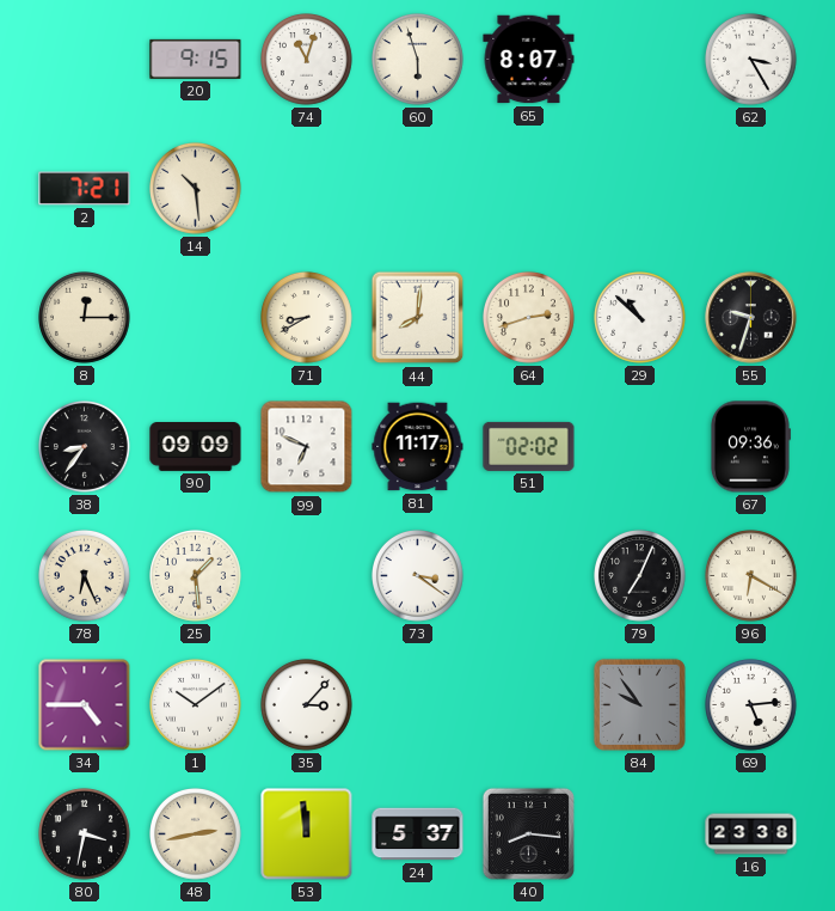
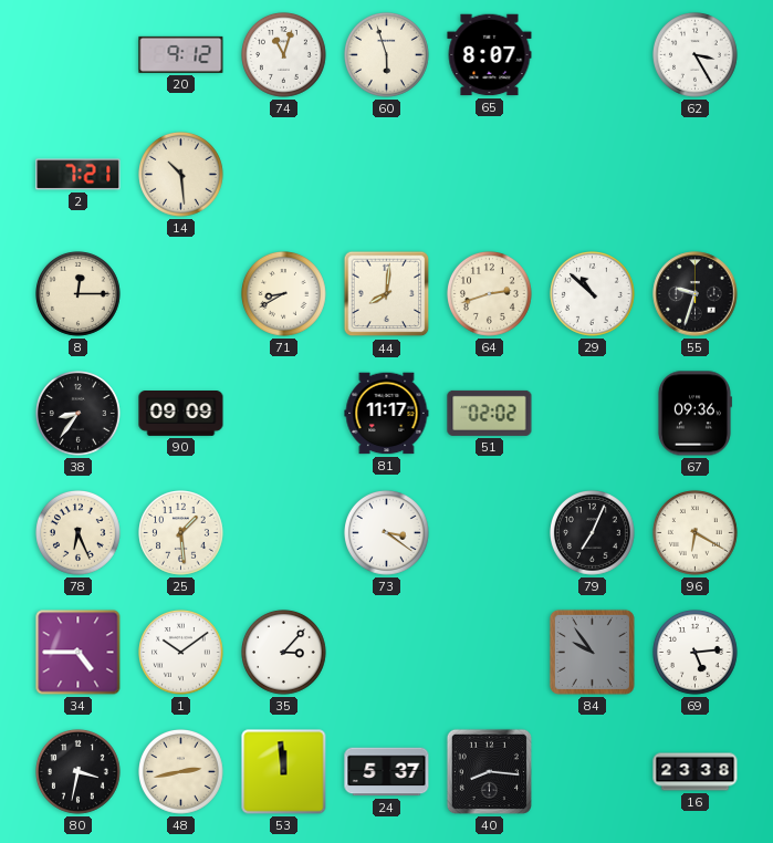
20: 9:15 -> 9:12
99: 6:49 -> none
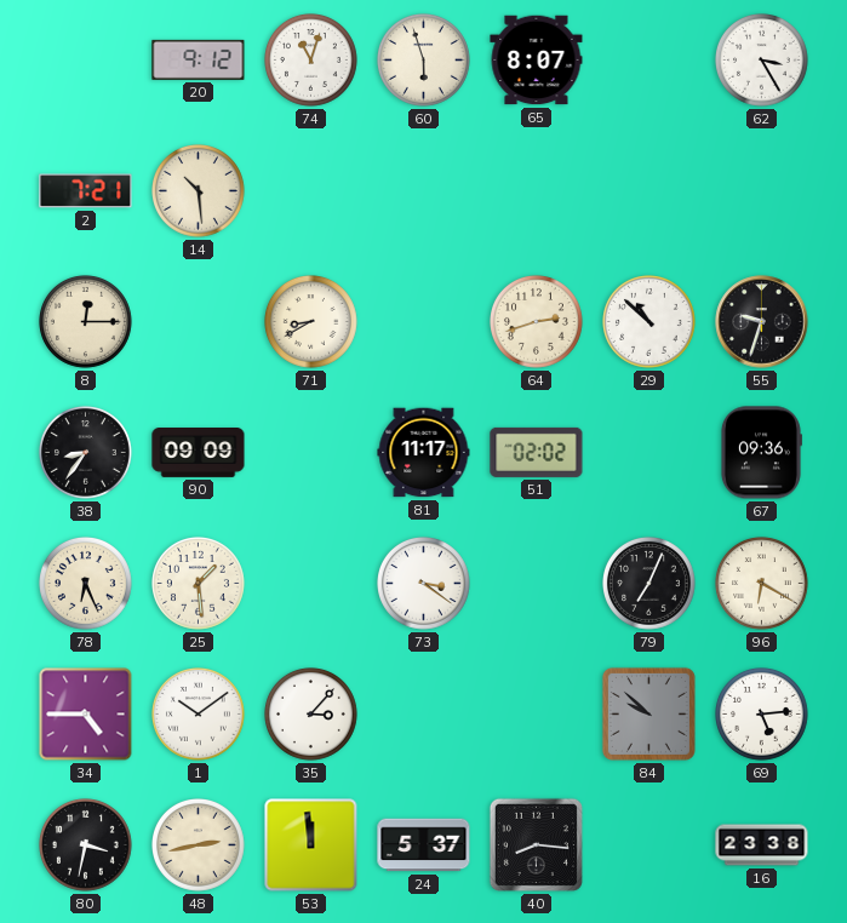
44: 8:01 -> none
84: 9:54 -> 9:52
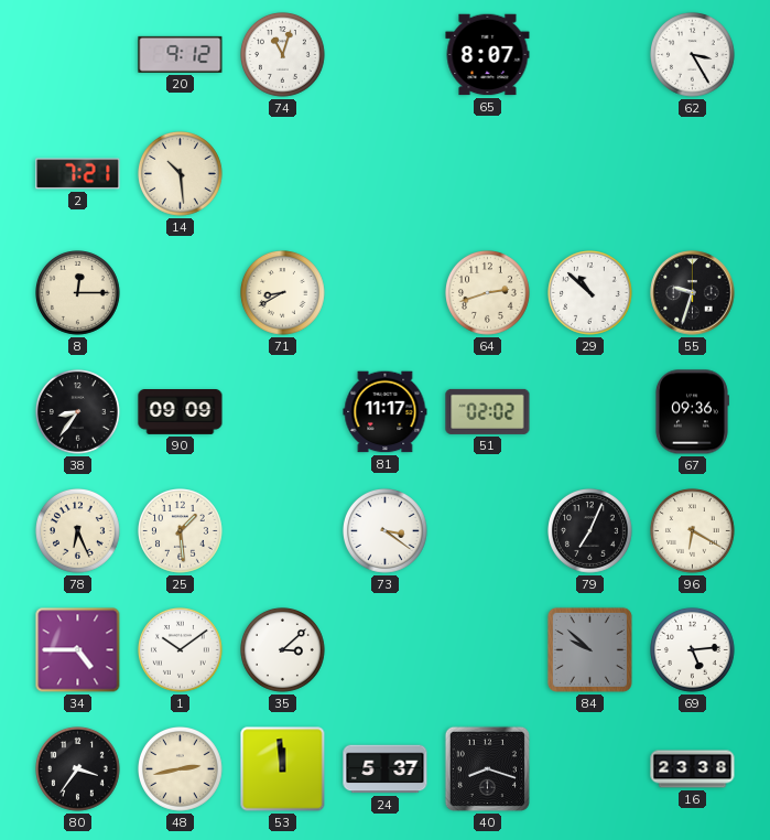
60: 5:57 -> none
35: 3:07 -> 3:08
80: 3:32 -> 3:36
40: 8:16 -> 8:18
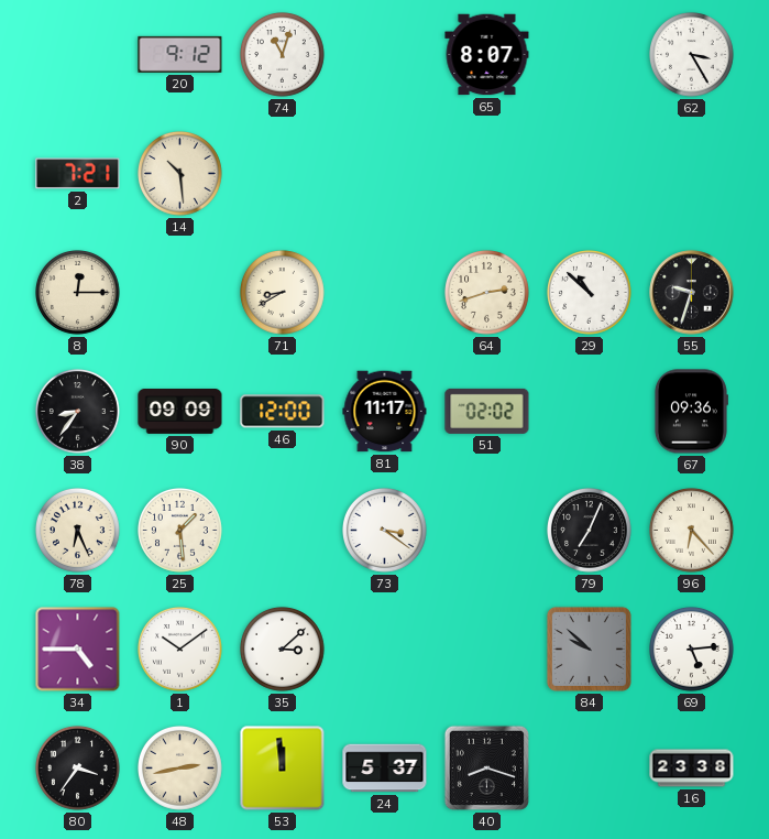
46: none -> 12:00
96: 6:20 -> 6:23
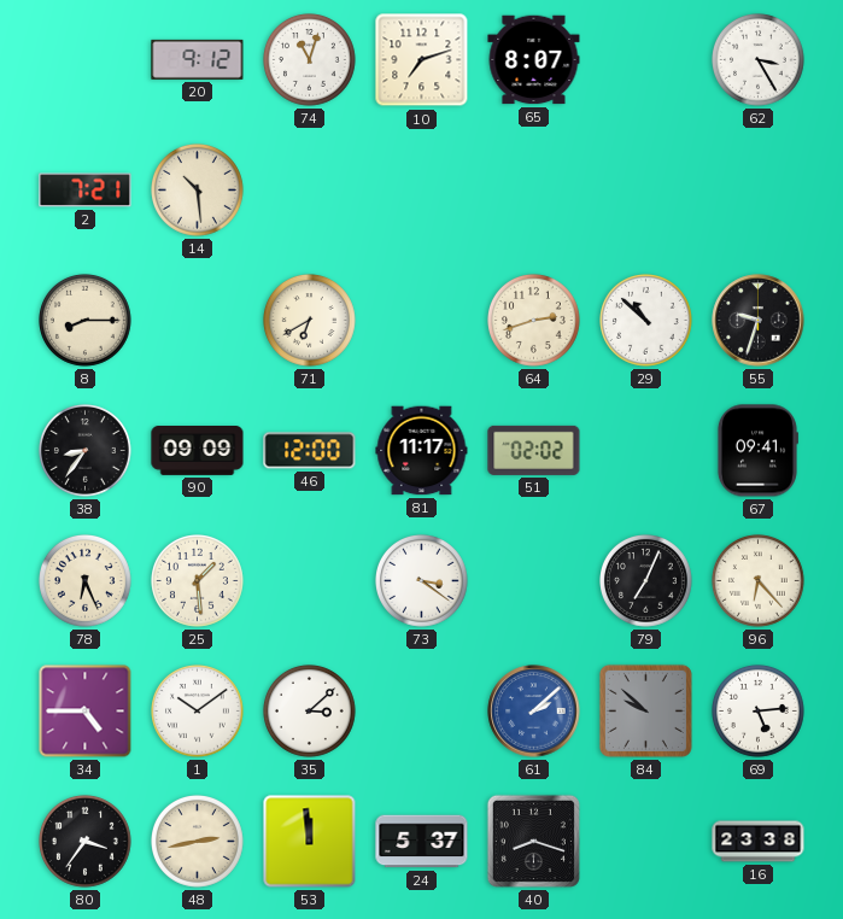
10: none -> 7:12
8: 12:15 -> 8:15
71: 8:40 -> 6:40
67: 09:36 -> 09:41
61: none -> 2:08
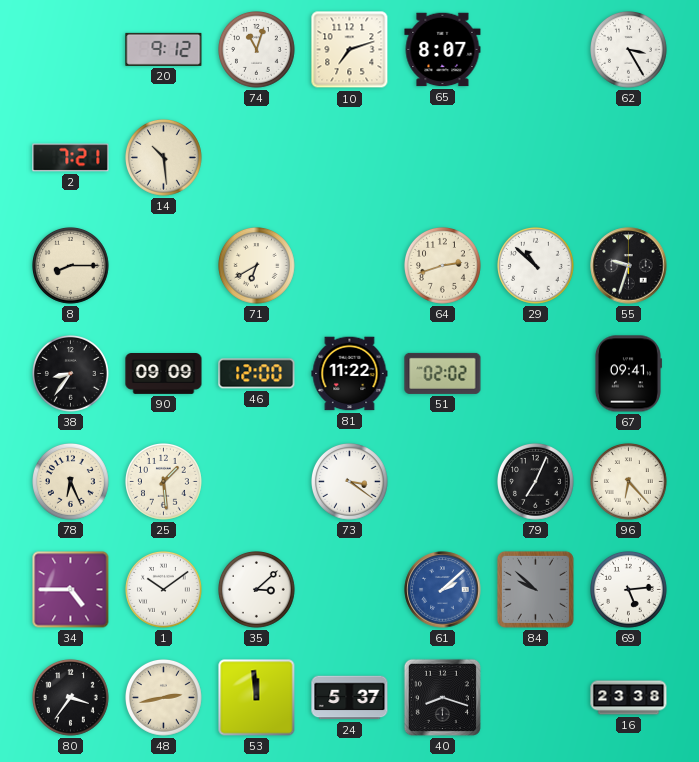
81: 11:17 -> 11:22
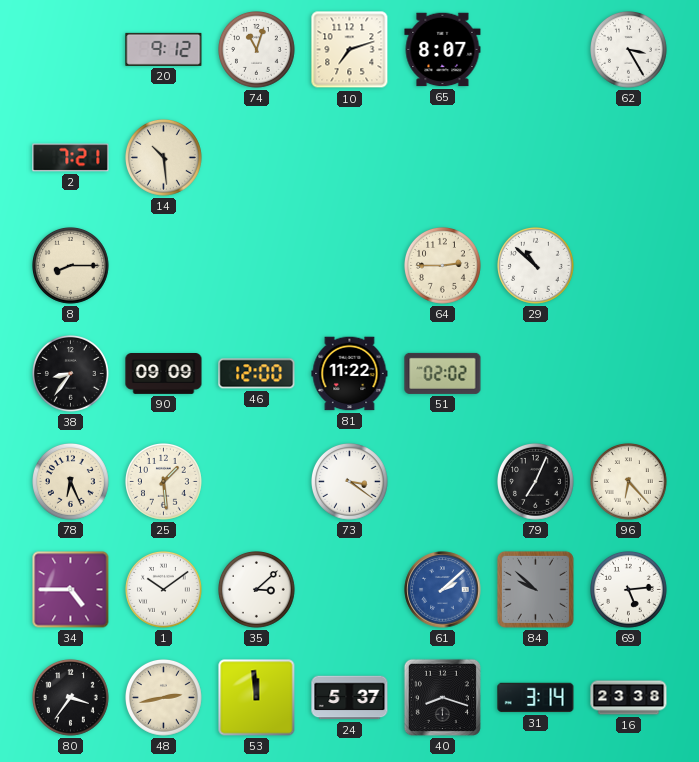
71: 6:40 -> none
64: 2:42 -> 2:45
55: 9:33 -> none
67: 09:41 -> none
31: none -> 3:14
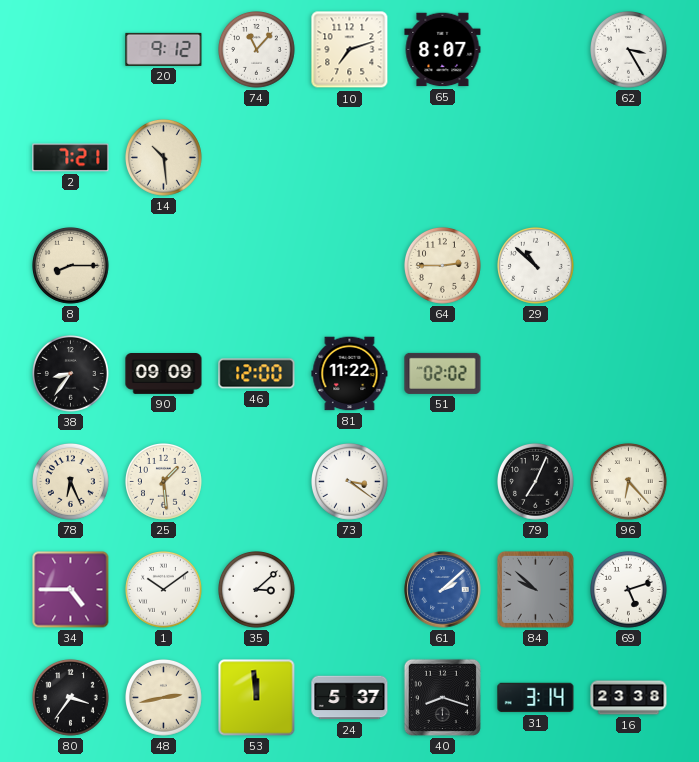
74: 11:03 -> 11:07
69: 5:14 -> 5:12
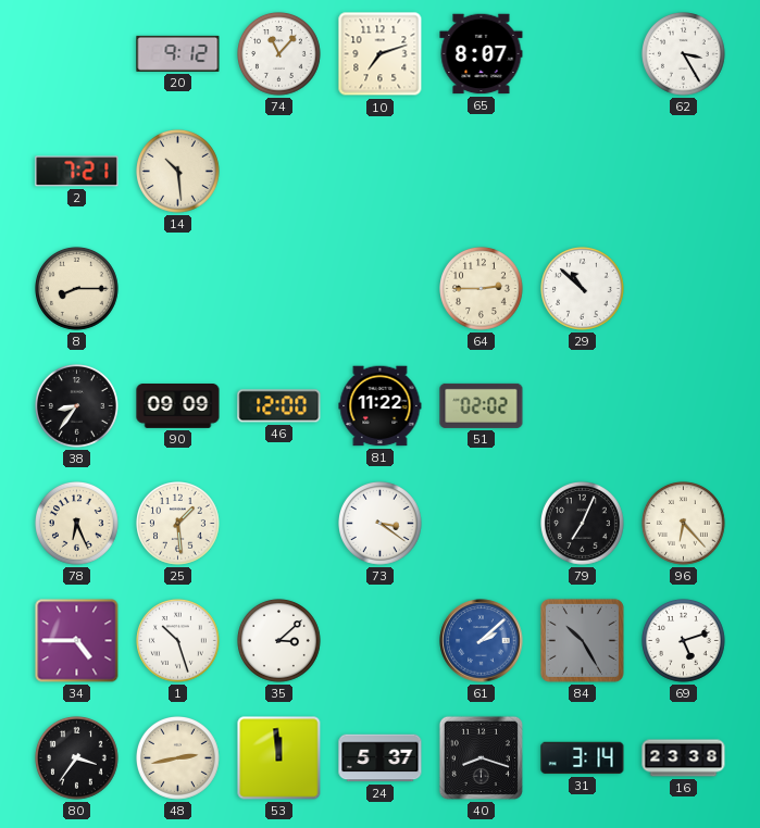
1: 10:09 -> 10:27
84: 9:52 -> 10:25
